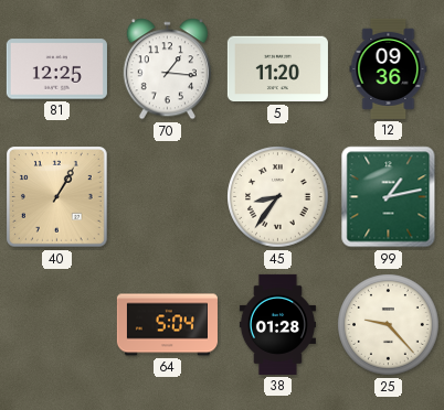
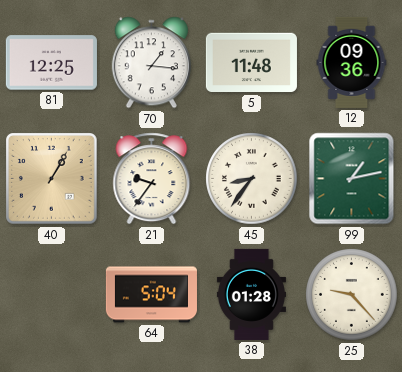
5: 11:20 -> 11:48
21: none -> 9:36
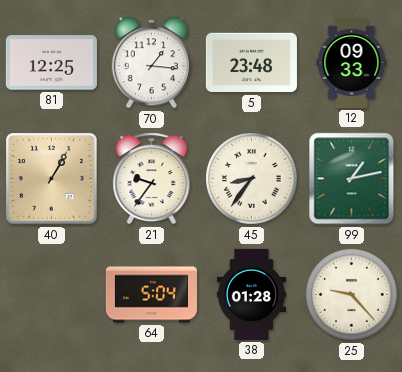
5: 11:48 -> 23:48
12: 09:36 -> 09:33
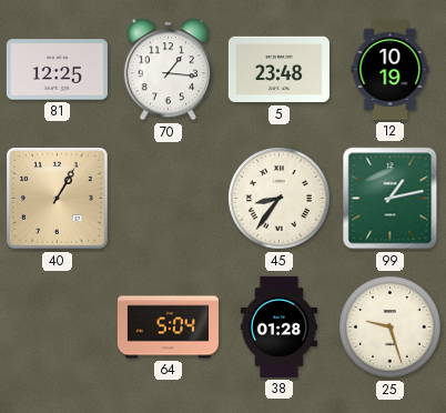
12: 09:33 -> 10:19
21: 9:36 -> none
25: 9:23 -> 9:27
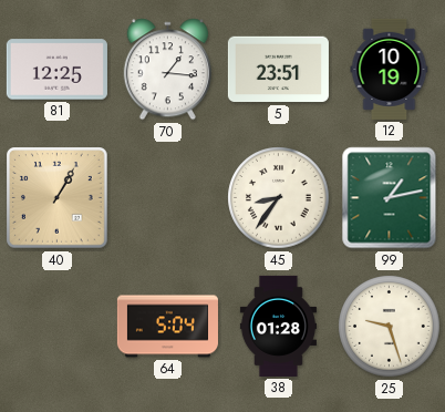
5: 23:48 -> 23:51
